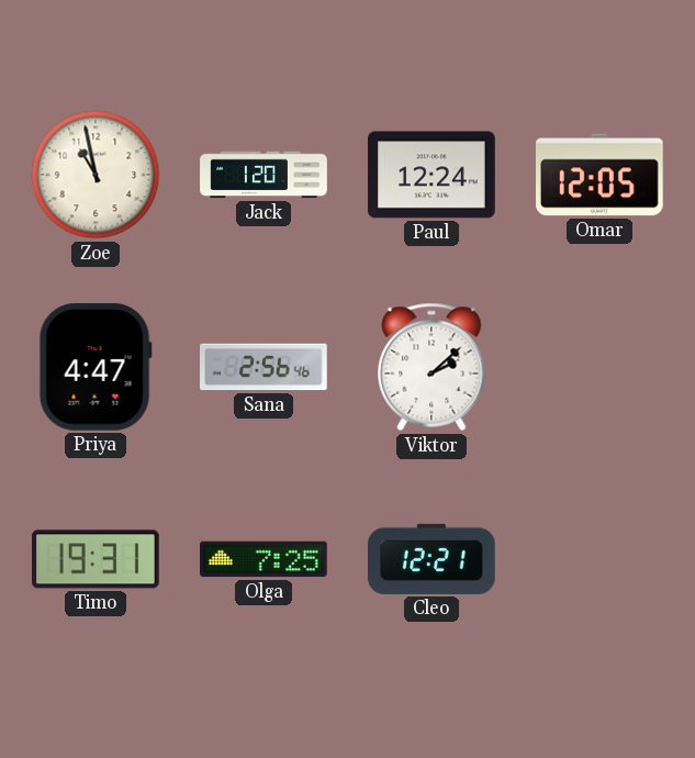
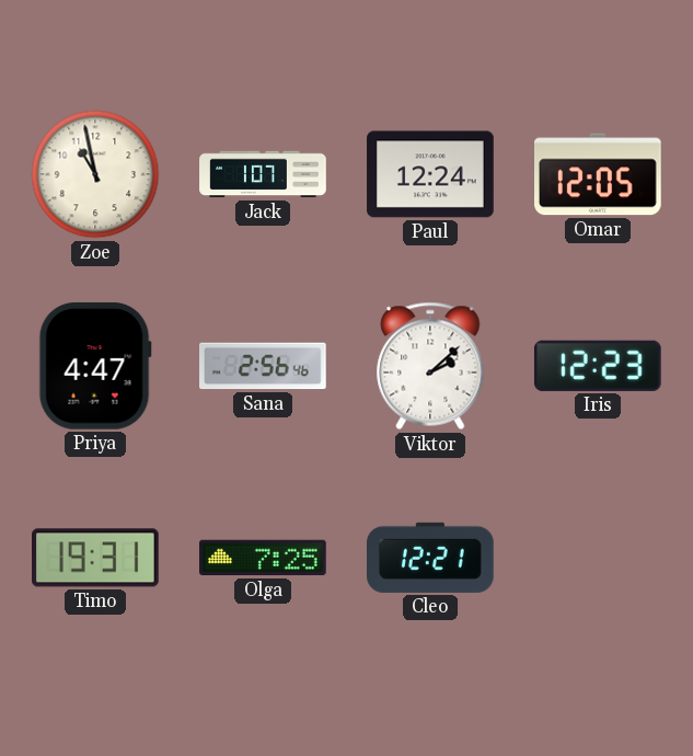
Jack: 1:20 -> 1:07
Iris: none -> 12:23
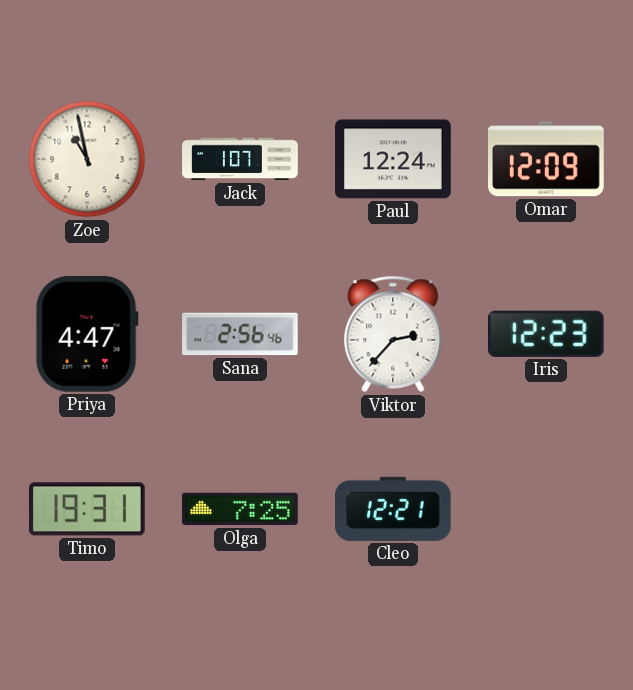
Omar: 12:05 -> 12:09
Viktor: 2:08 -> 2:37
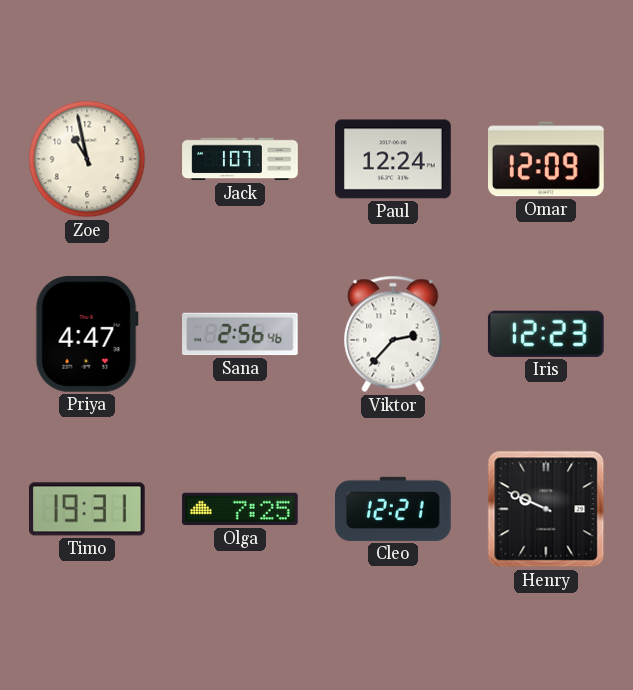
Henry: none -> 9:49
